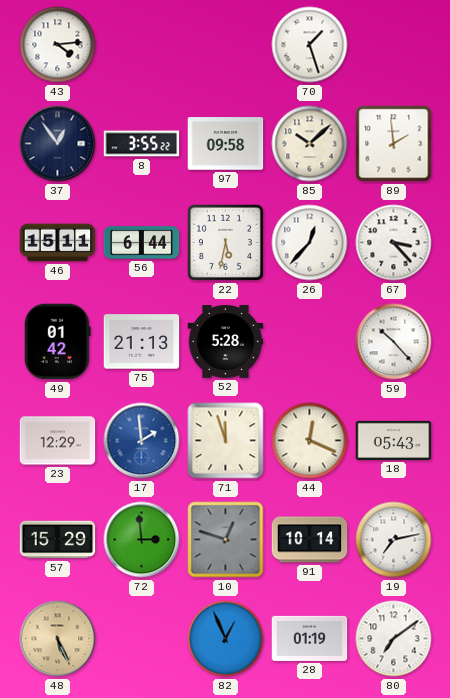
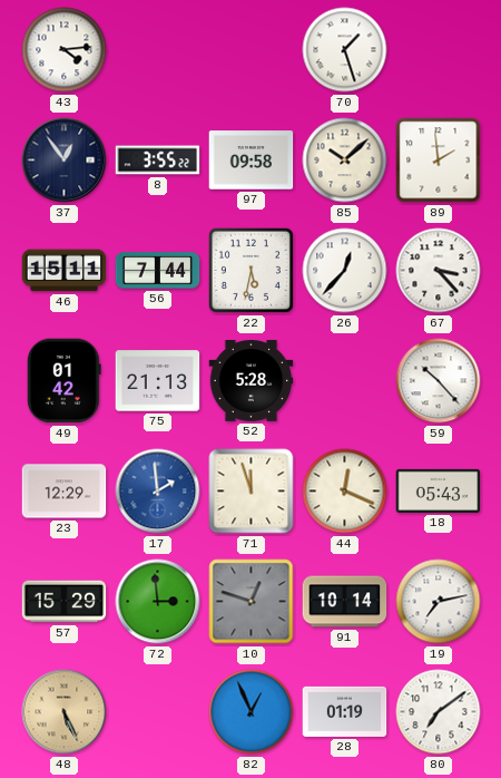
56: 6:44 -> 7:44
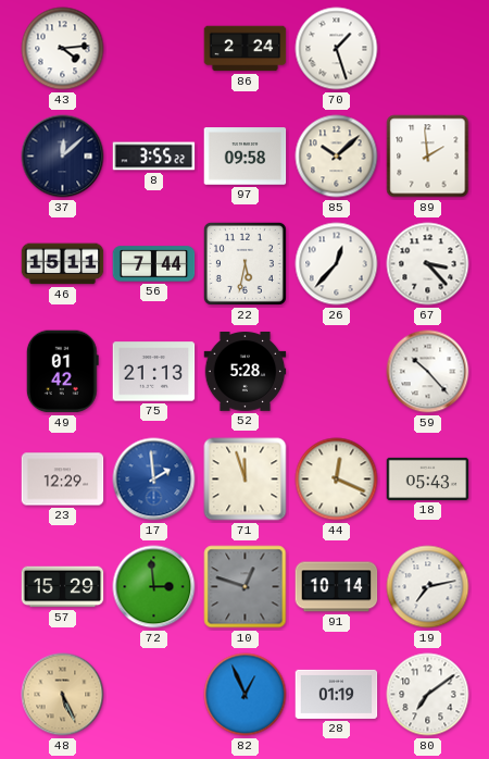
86: none -> 2:24
37: 12:54 -> 12:08
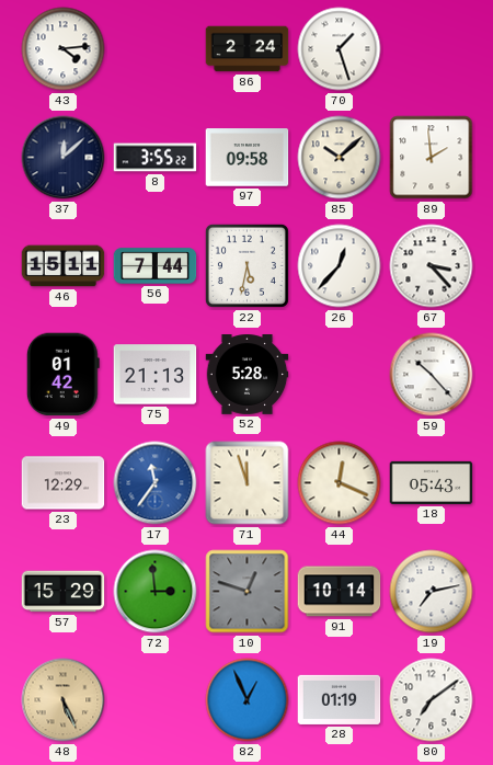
17: 1:59 -> 11:36
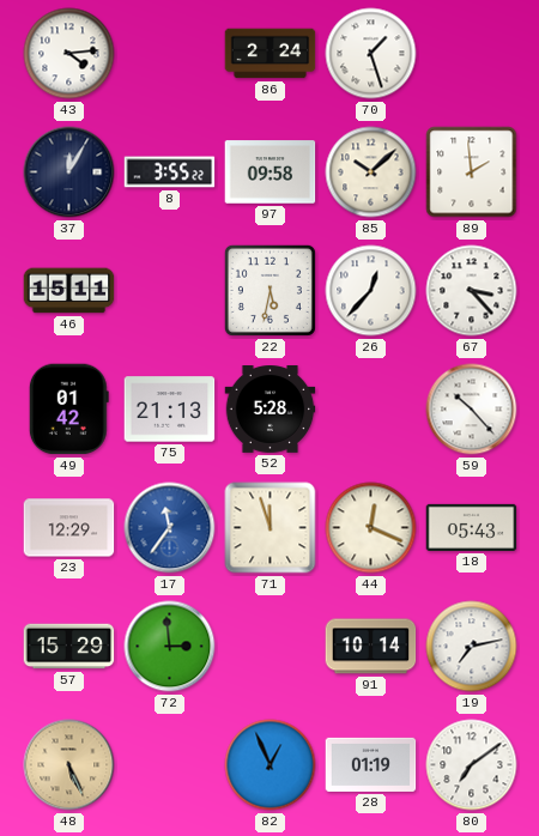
37: 12:08 -> 12:05
56: 7:44 -> none
10: 12:48 -> none
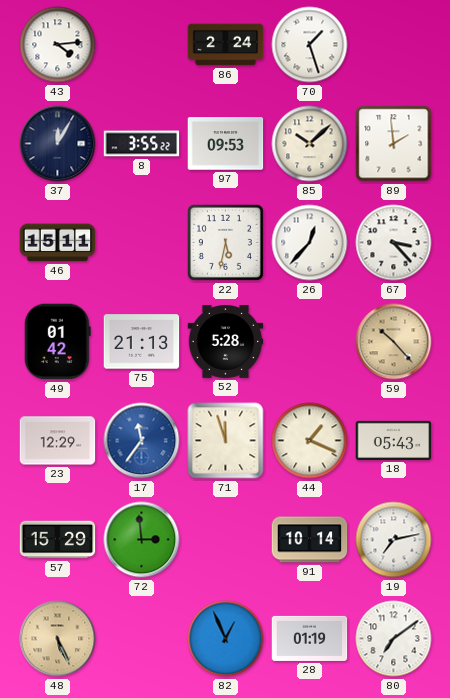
97: 09:58 -> 09:53
59 dial: white -> champagne
44: 12:19 -> 1:19
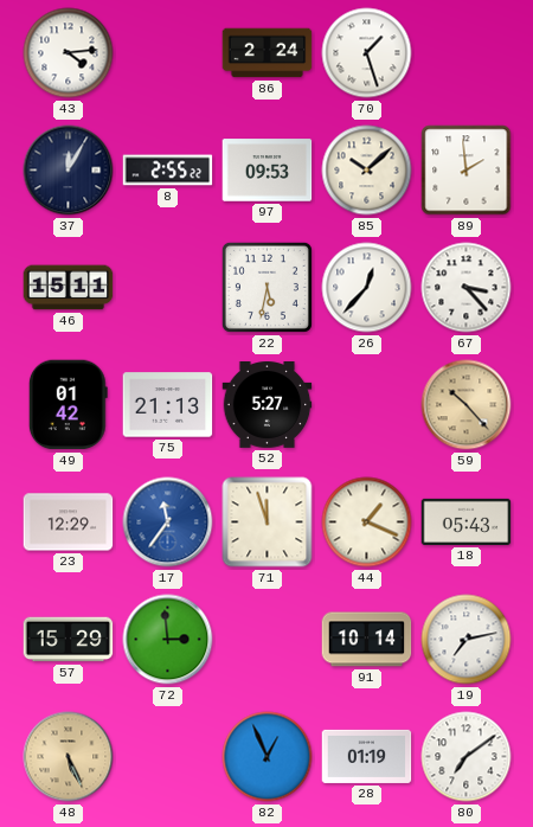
8: 3:55 -> 2:55
52: 5:28 -> 5:27
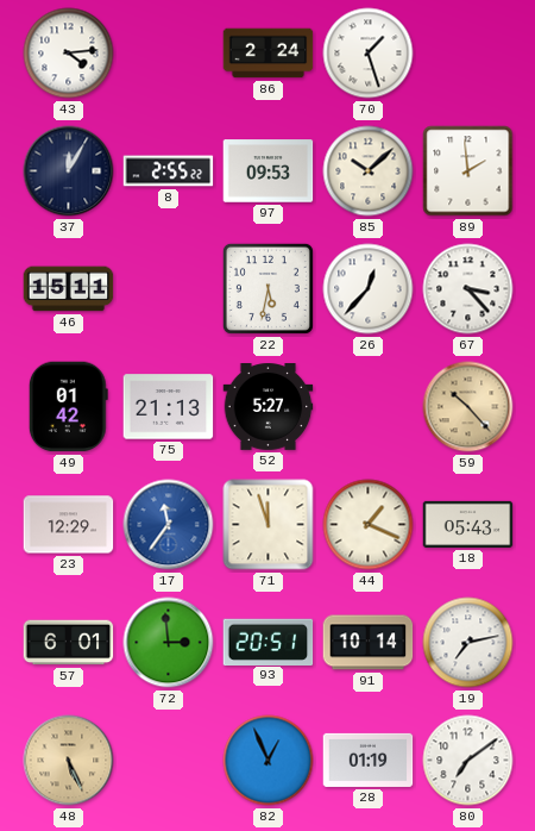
57: 15:29 -> 6:01
93: none -> 20:51
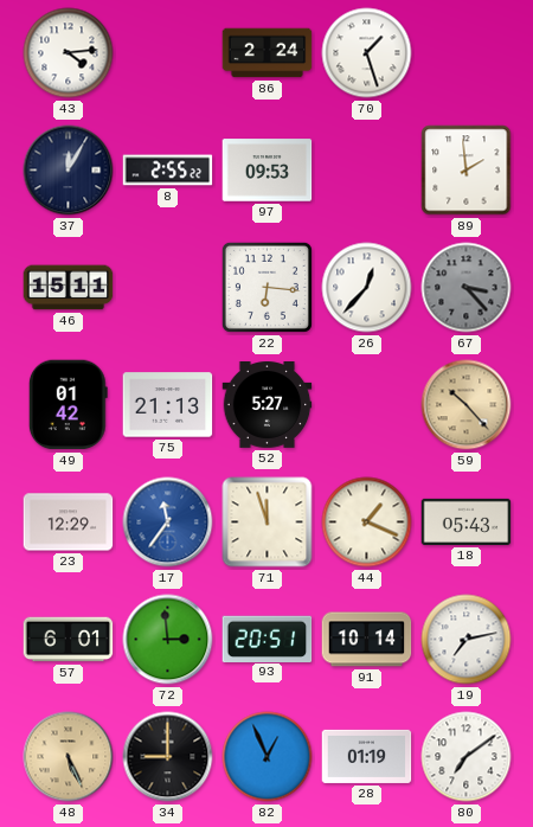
85: 10:08 -> none
22: 5:32 -> 6:16
67 dial: white -> grey
34: none -> 9:00
